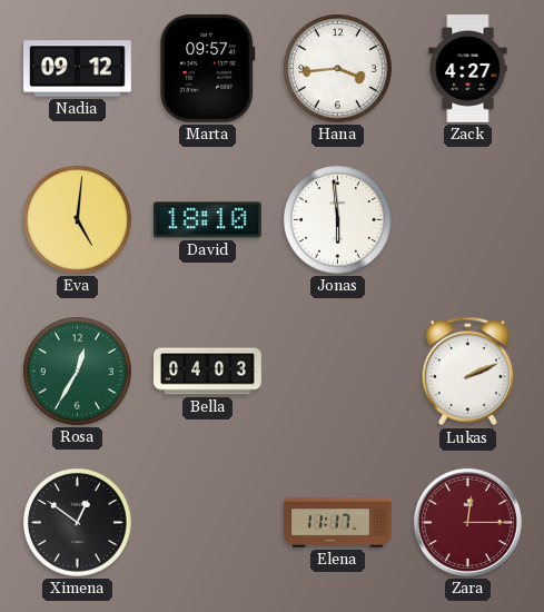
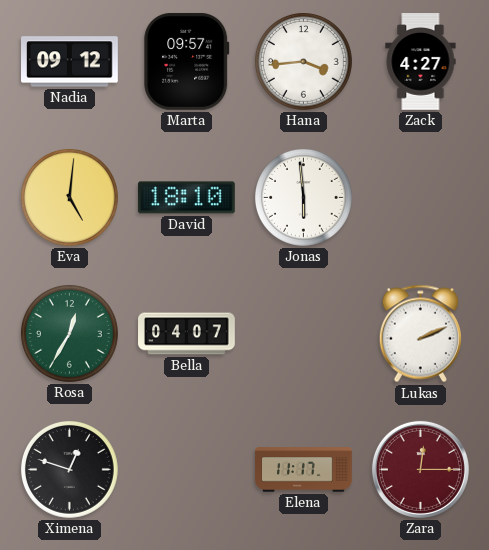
Bella: 04:03 -> 04:07
Ximena: 12:51 -> 12:48
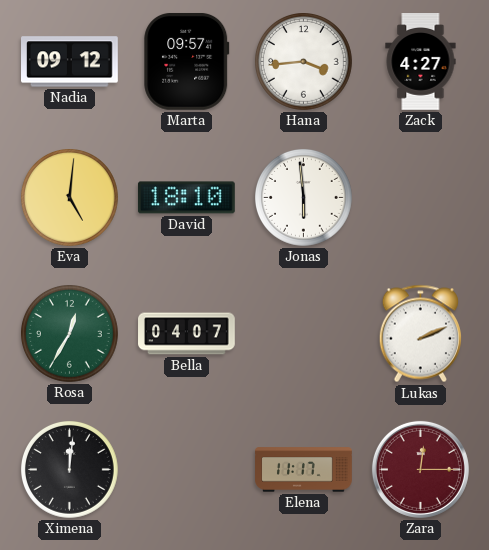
Ximena: 12:48 -> 12:01
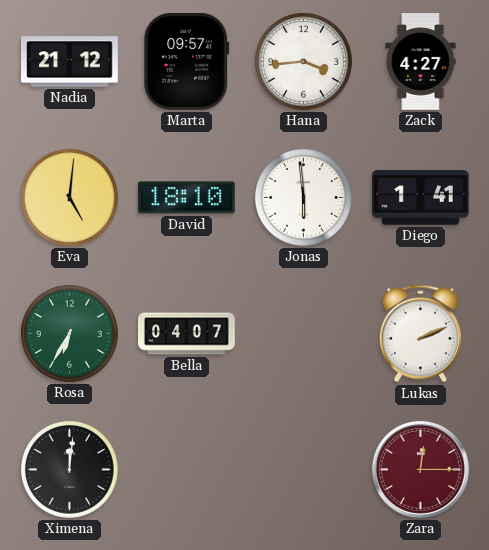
Nadia: 09:12 -> 21:12
Diego: none -> 1:41
Rosa: 12:35 -> 6:35
Elena: 11:17 -> none
